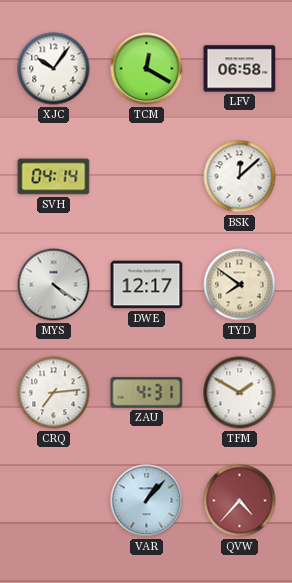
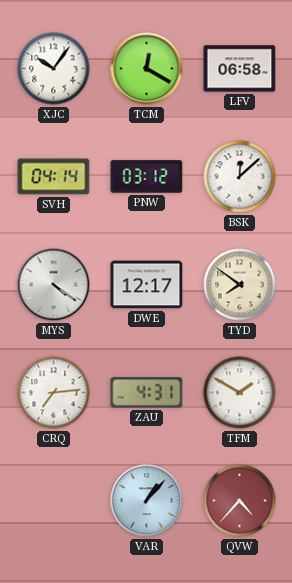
PNW: none -> 03:12
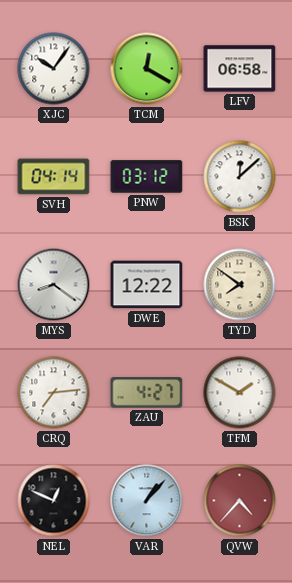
MYS: 4:21 -> 8:21
DWE: 12:17 -> 12:22
ZAU: 4:31 -> 4:27
NEL: none -> 12:49
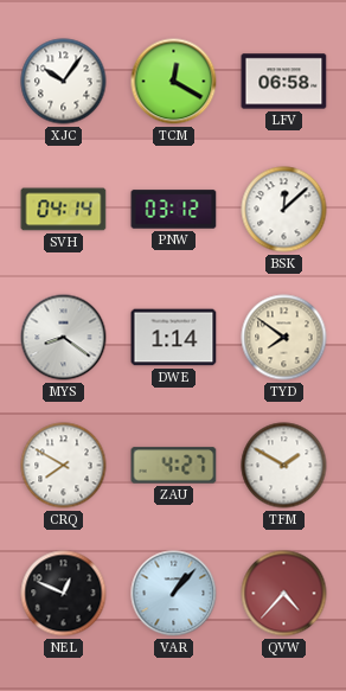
DWE: 12:22 -> 1:14
CRQ: 7:14 -> 7:50
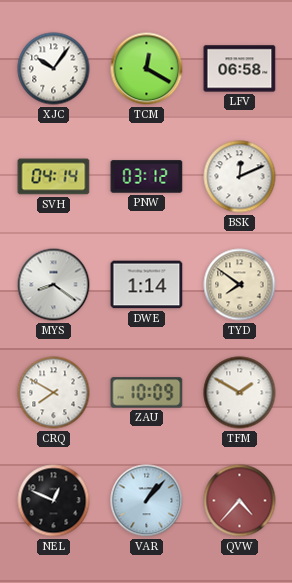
BSK: 12:08 -> 12:11
ZAU: 4:27 -> 10:09
